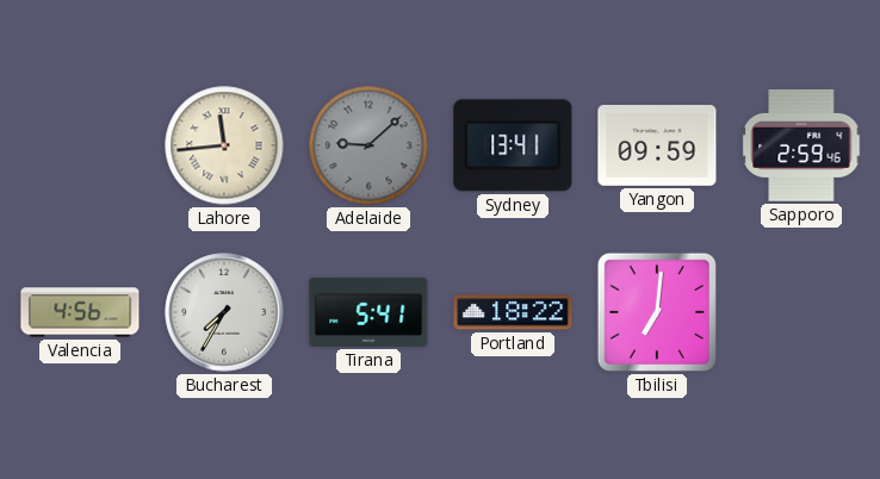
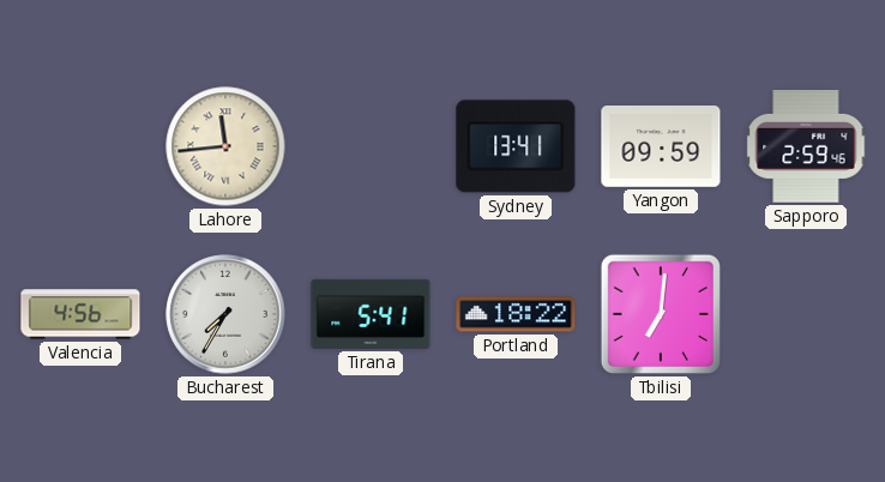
Adelaide: 9:08 -> none
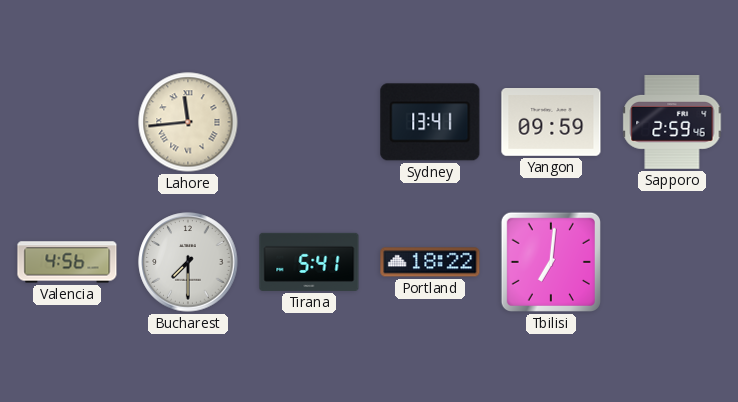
Bucharest: 7:35 -> 7:30
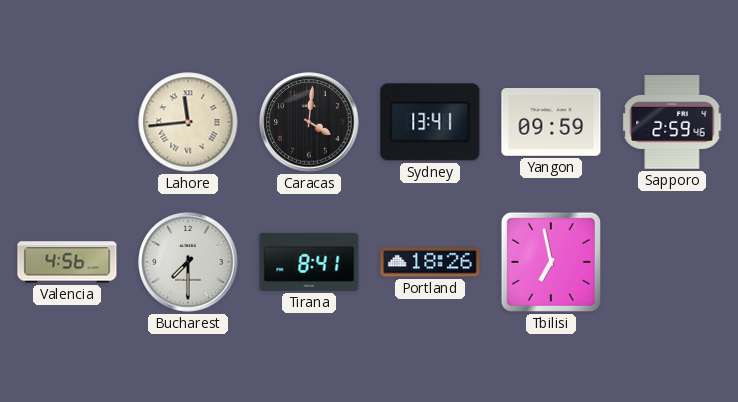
Caracas: none -> 4:01
Tirana: 5:41 -> 8:41
Portland: 18:22 -> 18:26
Tbilisi: 7:01 -> 6:58
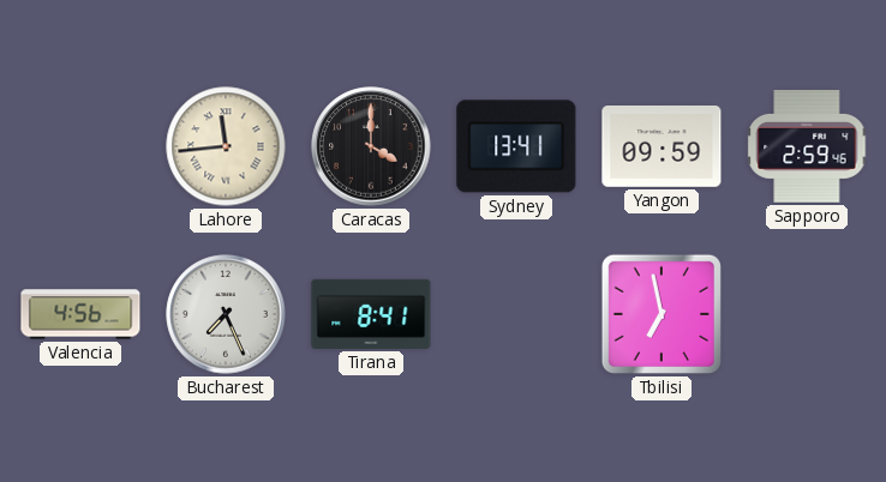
Caracas: 4:01 -> 4:00
Bucharest: 7:30 -> 7:26
Portland: 18:26 -> none
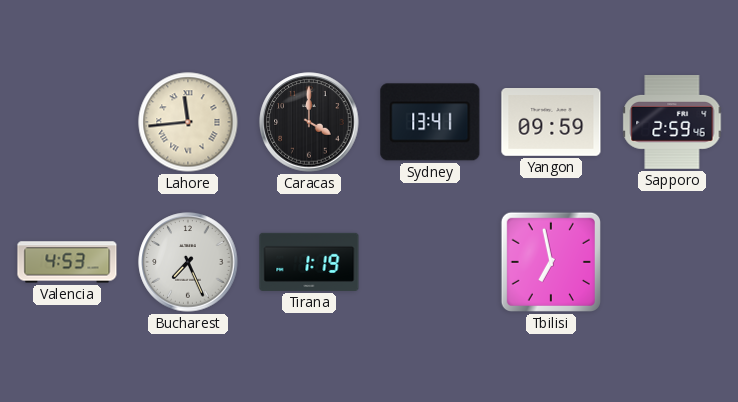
Valencia: 4:56 -> 4:53
Tirana: 8:41 -> 1:19
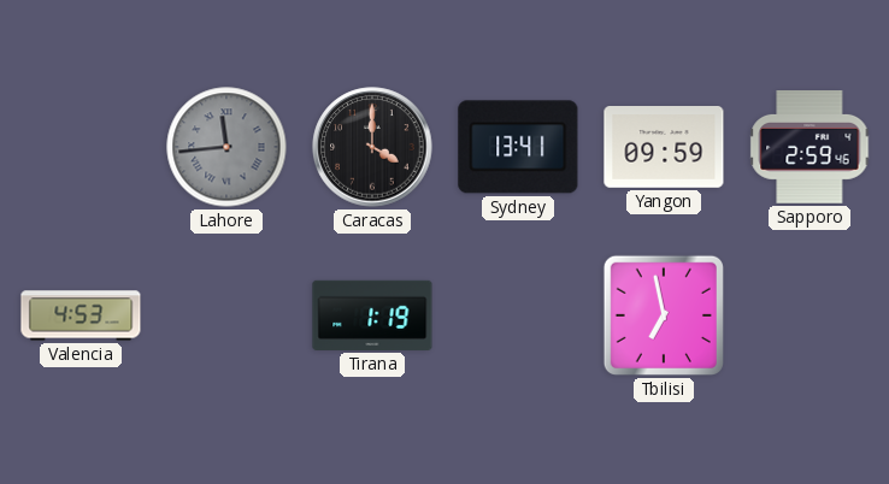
Lahore dial: cream -> grey
Bucharest: 7:26 -> none
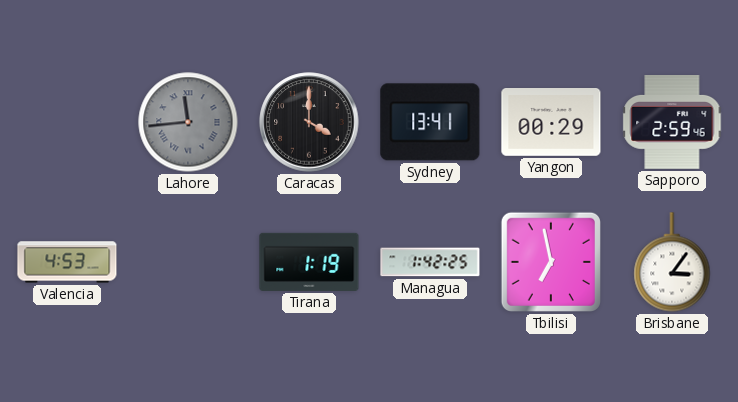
Yangon: 09:59 -> 00:29
Managua: none -> 1:42
Brisbane: none -> 3:06
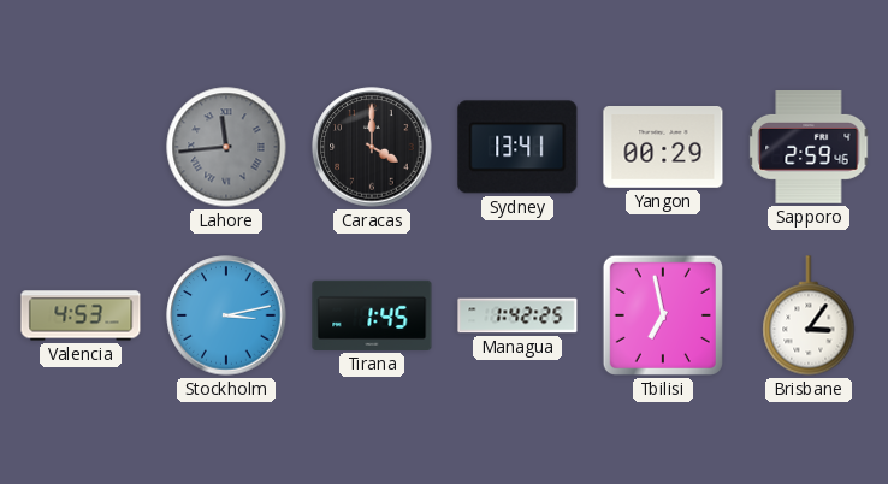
Stockholm: none -> 3:13
Tirana: 1:19 -> 1:45
